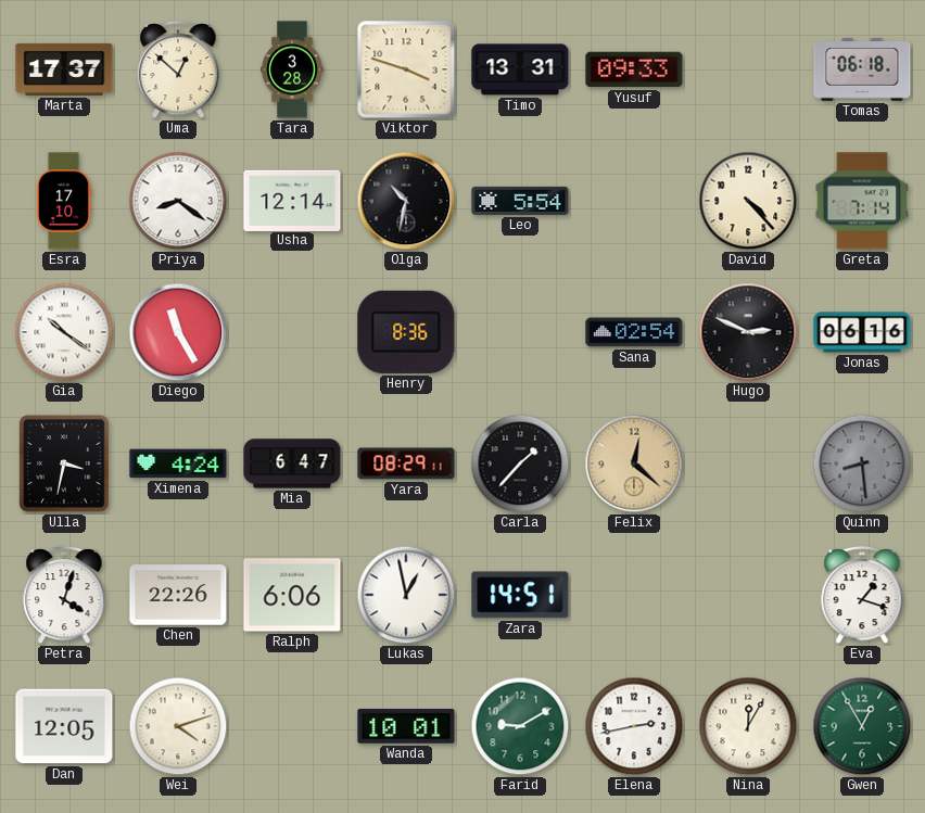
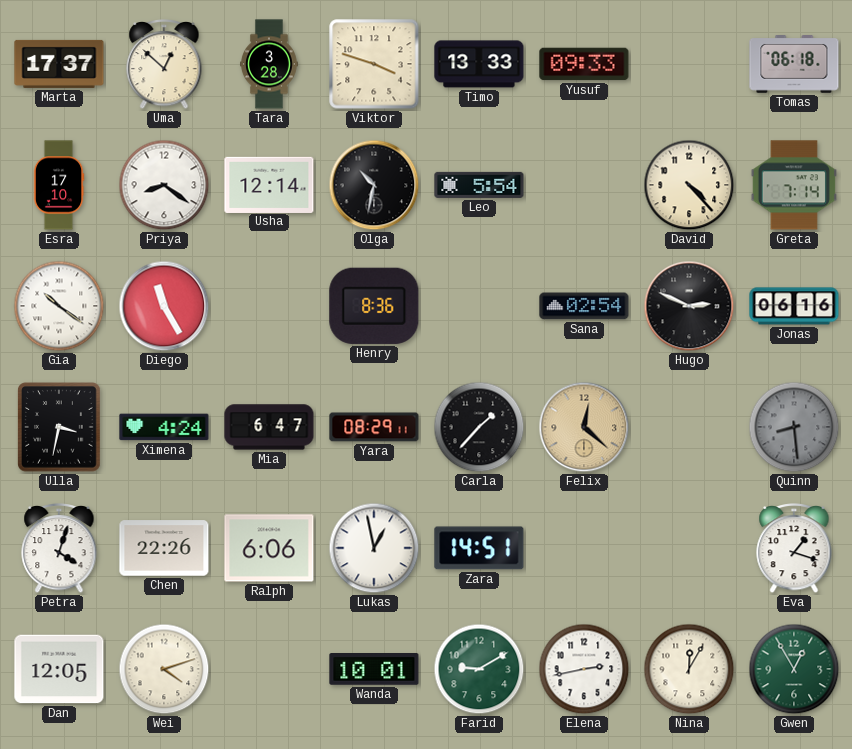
Timo: 13:31 -> 13:33
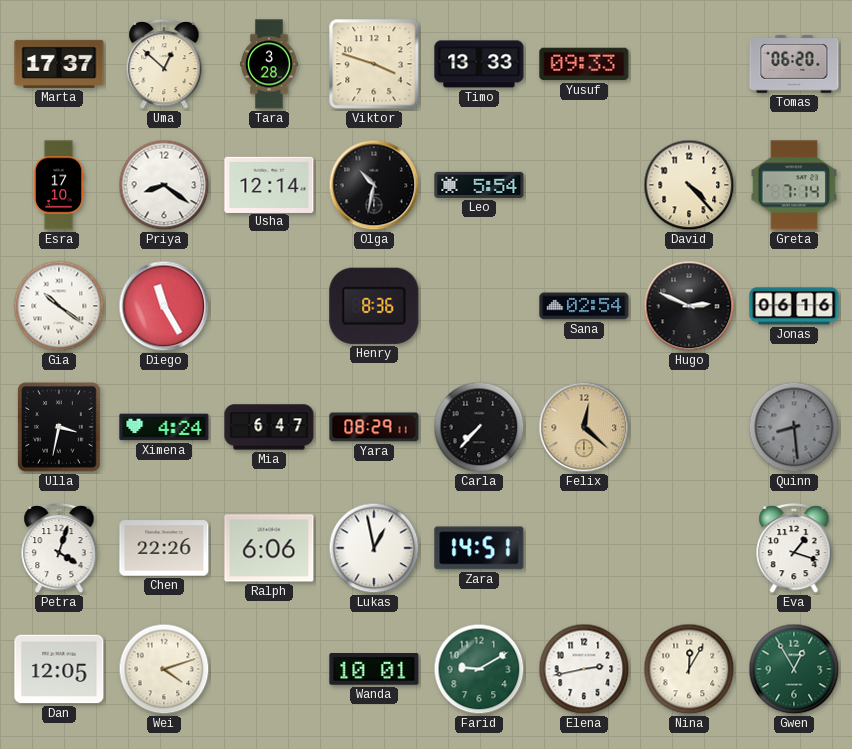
Tomas: 06:18 -> 06:20
Carla: 1:37 -> 7:37
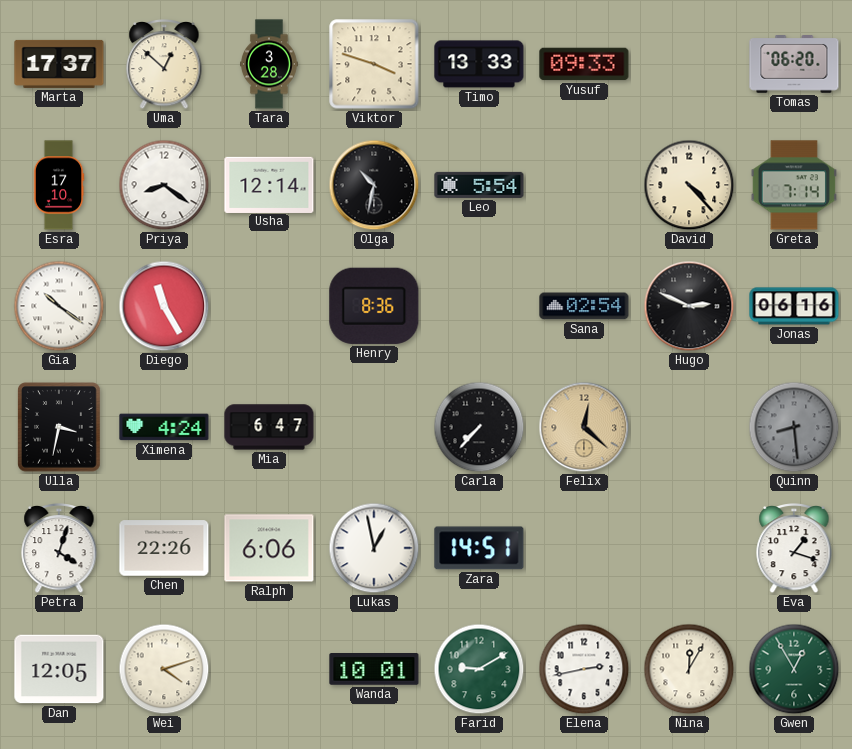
Yara: 08:29 -> none
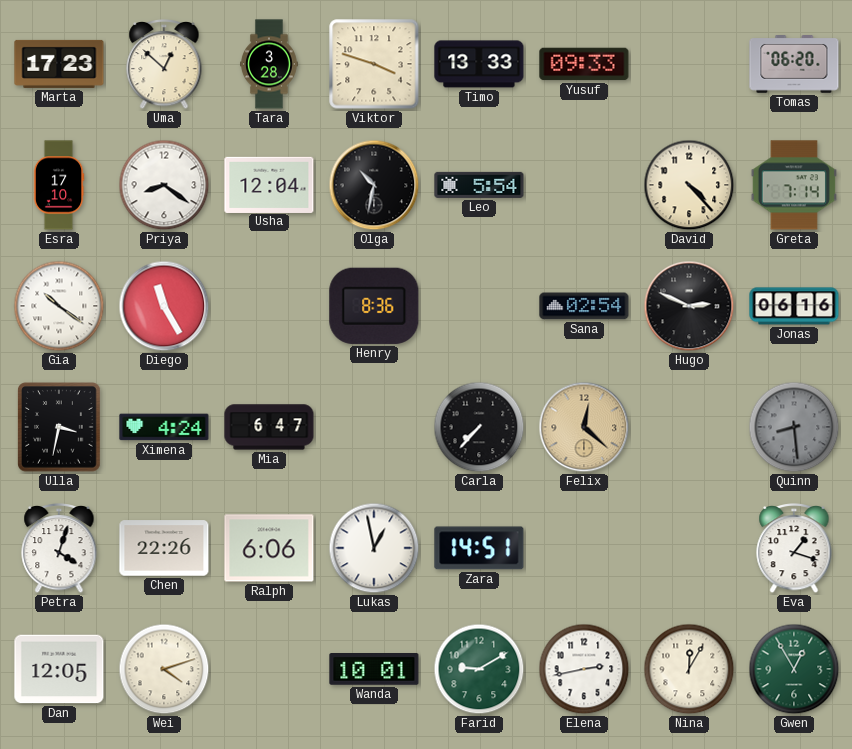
Marta: 17:37 -> 17:23
Usha: 12:14 -> 12:04
